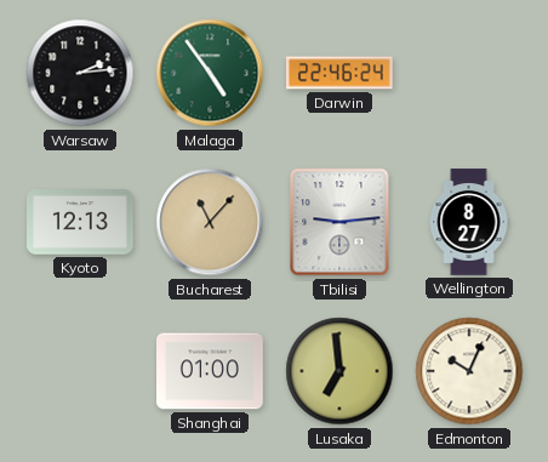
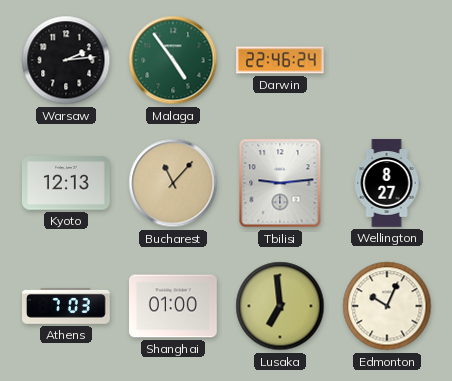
Athens: none -> 7:03
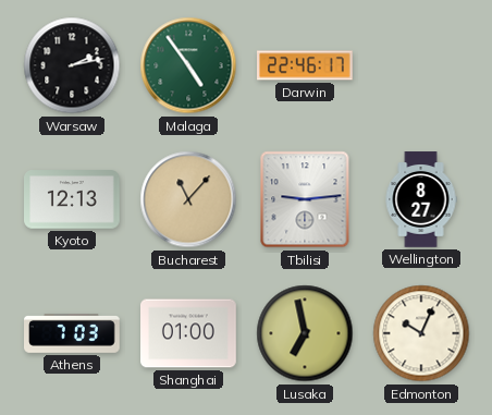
Warsaw: 2:14 -> 2:13
Darwin: 22:46:24 -> 22:46:17
Lusaka: 6:59 -> 6:58
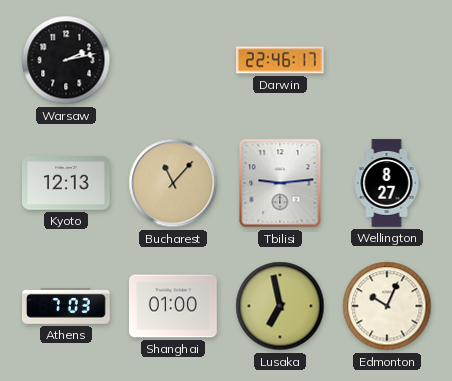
Malaga: 4:54 -> none
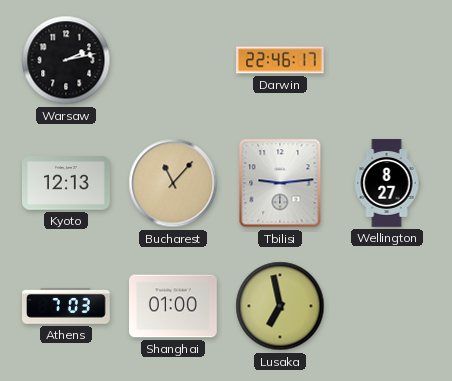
Edmonton: 10:04 -> none
